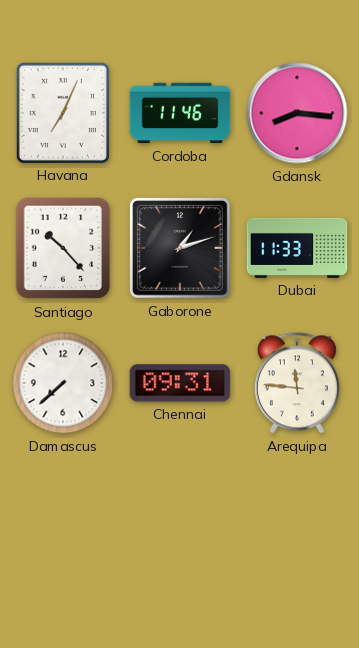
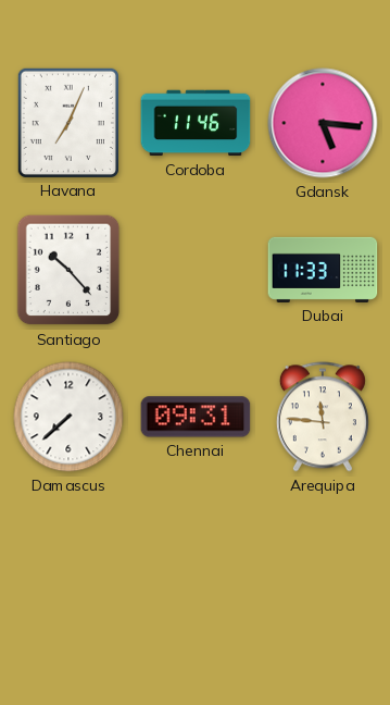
Gdansk: 8:16 -> 5:16
Gaborone: 1:12 -> none
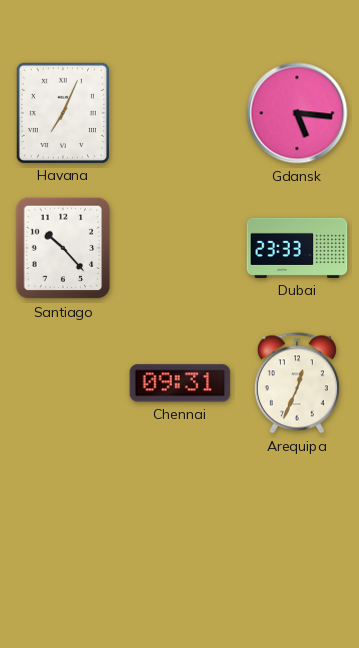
Cordoba: 11:46 -> none
Dubai: 11:33 -> 23:33
Damascus: 7:38 -> none
Arequipa: 11:46 -> 12:34
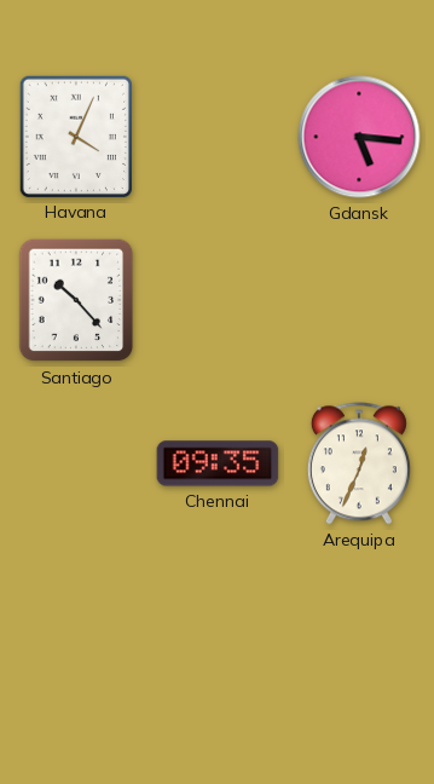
Havana: 7:04 -> 4:04
Dubai: 23:33 -> none
Chennai: 09:31 -> 09:35
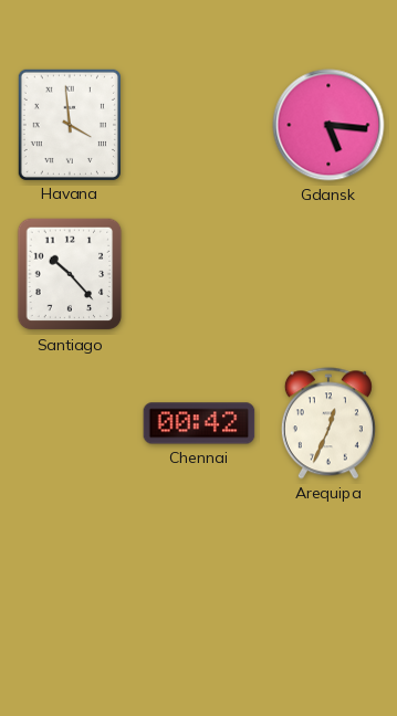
Havana: 4:04 -> 3:59
Chennai: 09:35 -> 00:42
